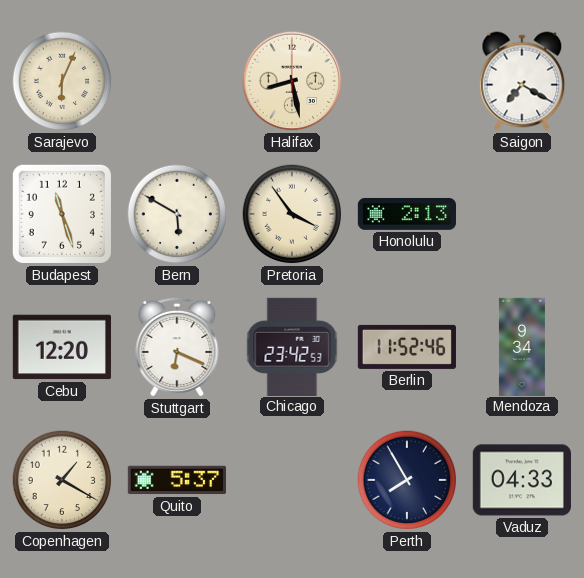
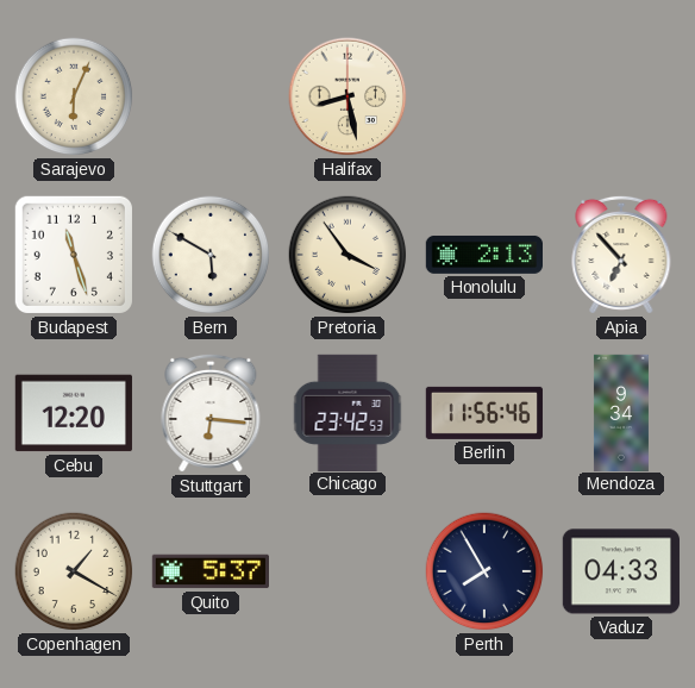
Saigon: 7:20 -> none
Apia: none -> 6:53
Stuttgart: 6:19 -> 6:16
Berlin: 11:52 -> 11:56
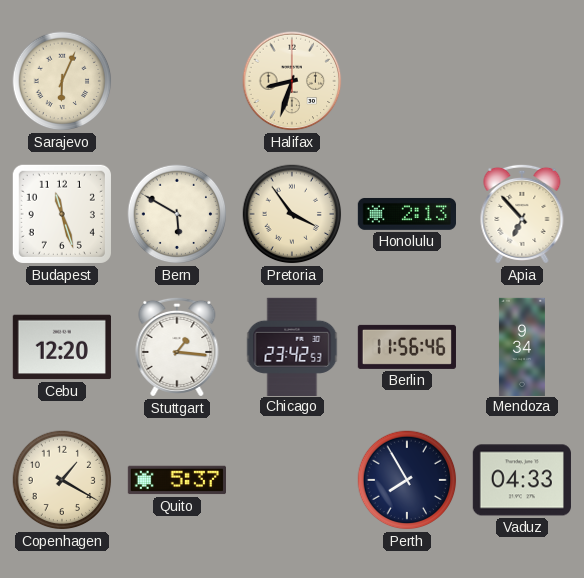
Halifax: 8:28 -> 8:33
Stuttgart: 6:16 -> 1:16
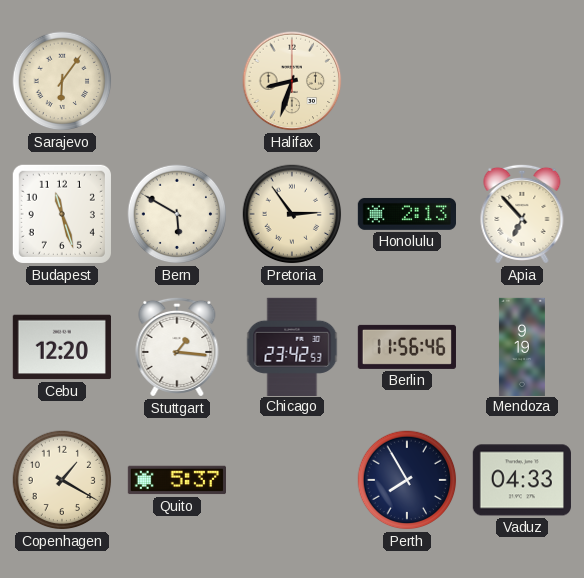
Sarajevo: 6:04 -> 6:06
Pretoria: 3:54 -> 2:54
Mendoza: 9:34 -> 9:19
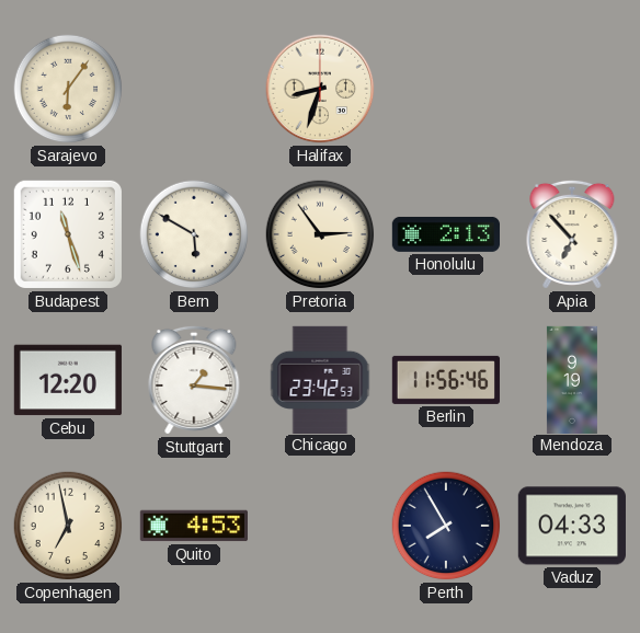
Copenhagen: 1:20 -> 6:58
Quito: 5:37 -> 4:53
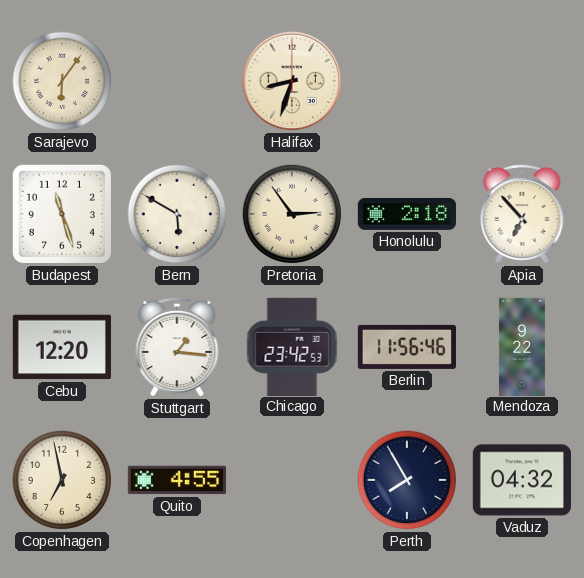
Honolulu: 2:13 -> 2:18
Mendoza: 9:19 -> 9:22
Quito: 4:53 -> 4:55
Vaduz: 04:33 -> 04:32
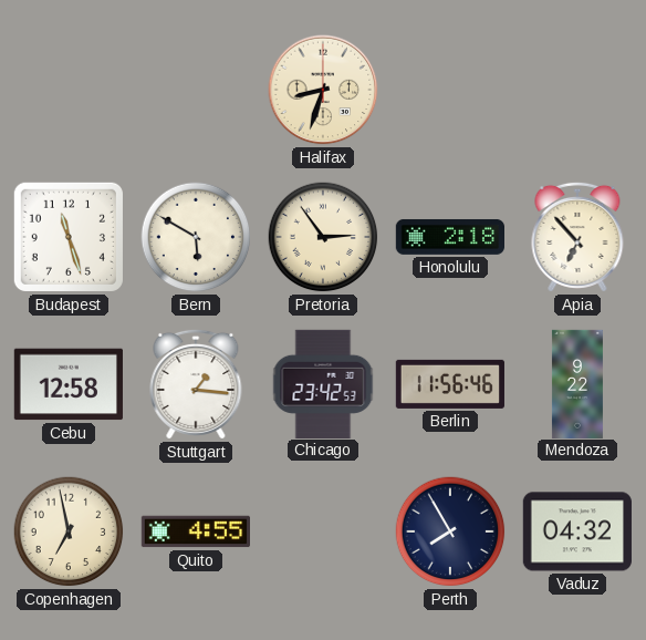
Sarajevo: 6:06 -> none
Cebu: 12:20 -> 12:58
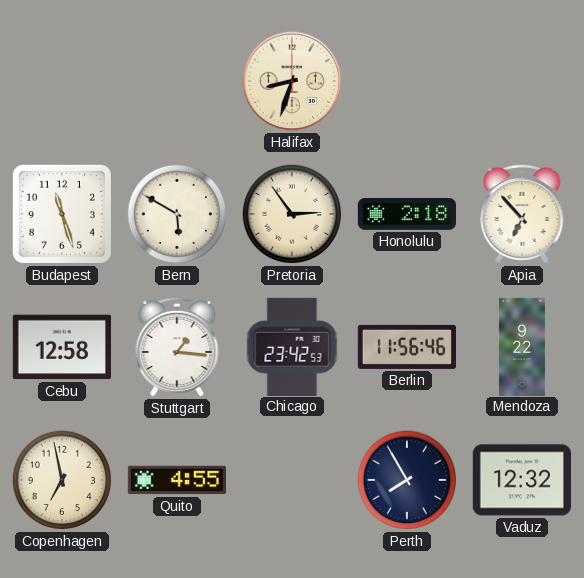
Vaduz: 04:32 -> 12:32
